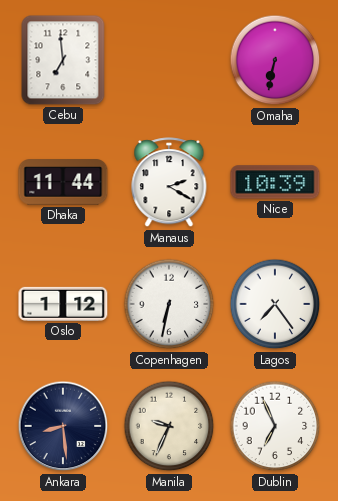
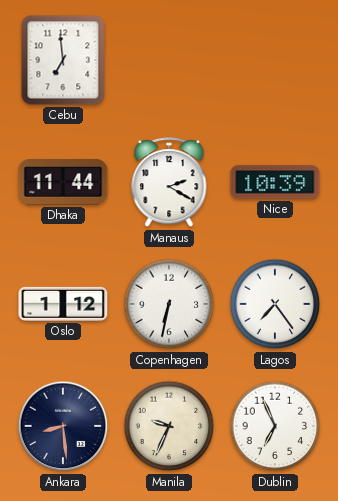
Omaha: 6:32 -> none
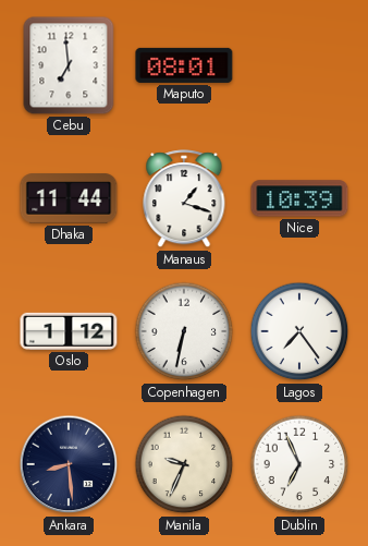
Maputo: none -> 08:01
Manaus: 2:20 -> 1:18
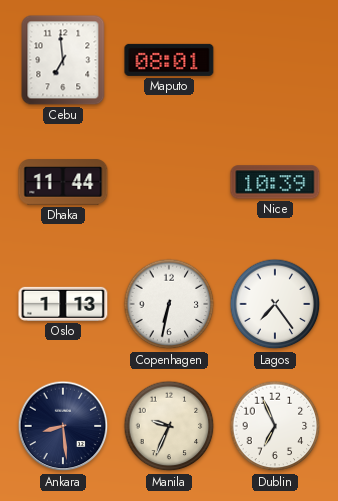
Manaus: 1:18 -> none
Oslo: 1:12 -> 1:13
